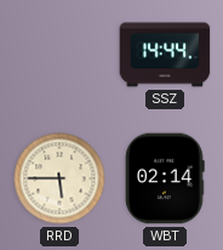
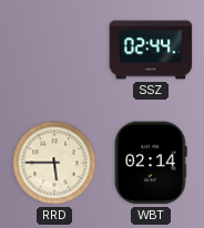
SSZ: 14:44 -> 02:44
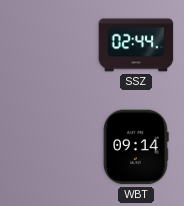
RRD: 5:45 -> none
WBT: 02:14 -> 09:14
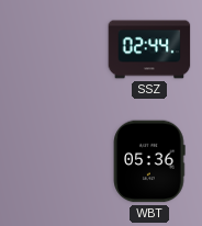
WBT: 09:14 -> 05:36
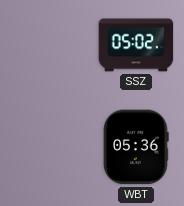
SSZ: 02:44 -> 05:02
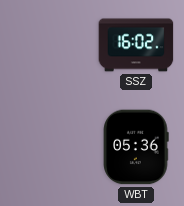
SSZ: 05:02 -> 16:02
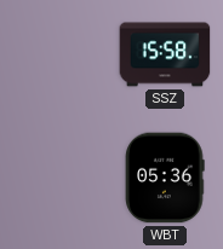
SSZ: 16:02 -> 15:58
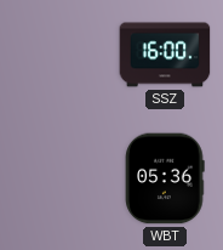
SSZ: 15:58 -> 16:00
